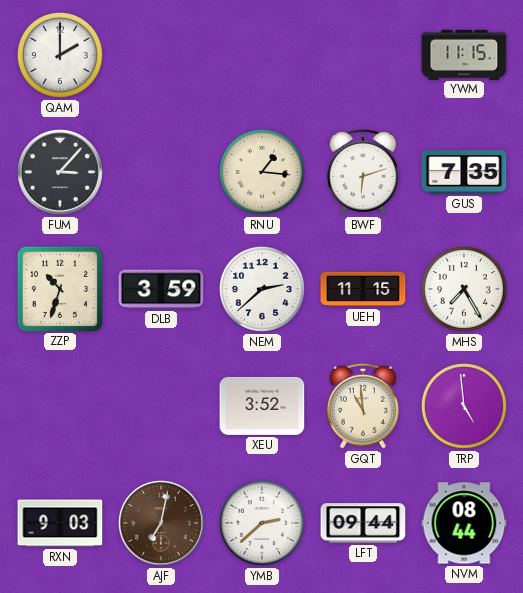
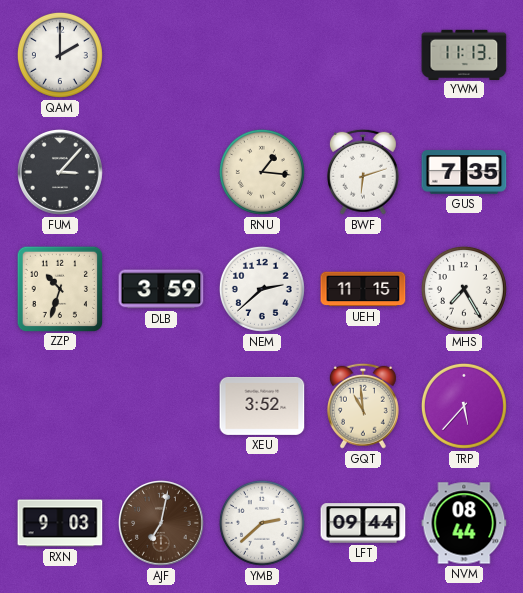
YWM: 11:15 -> 11:13
TRP: 4:59 -> 5:37
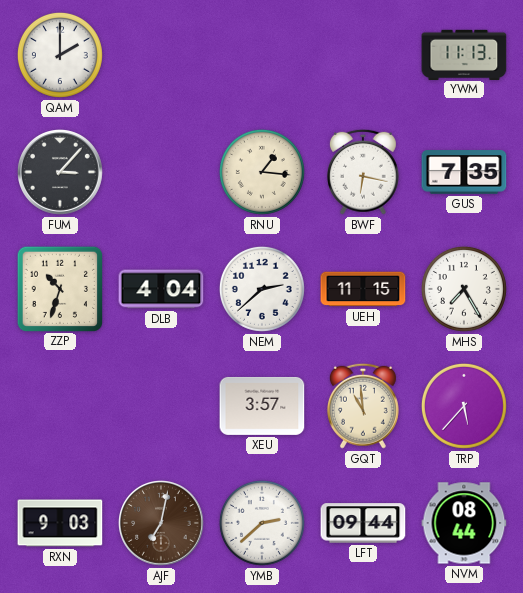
BWF: 6:12 -> 6:17
DLB: 3:59 -> 4:04
XEU: 3:52 -> 3:57
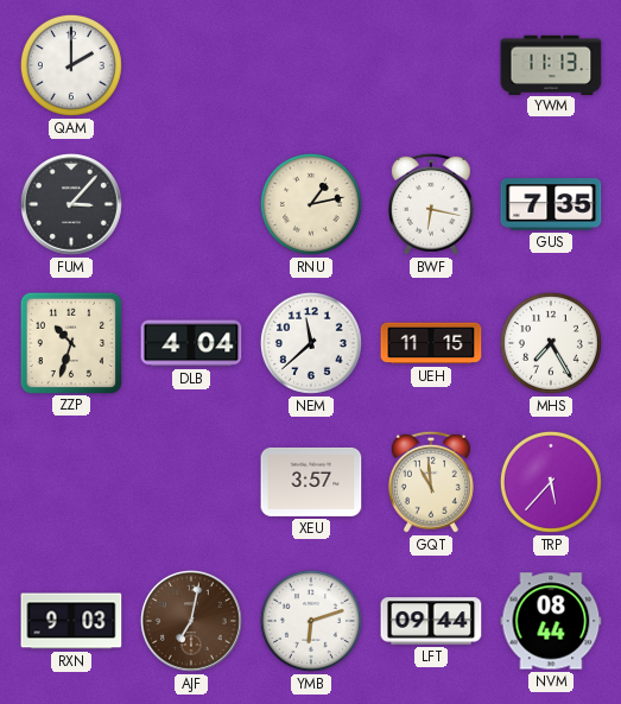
RNU: 1:16 -> 1:13
NEM: 2:38 -> 11:38
YMB: 2:38 -> 6:12
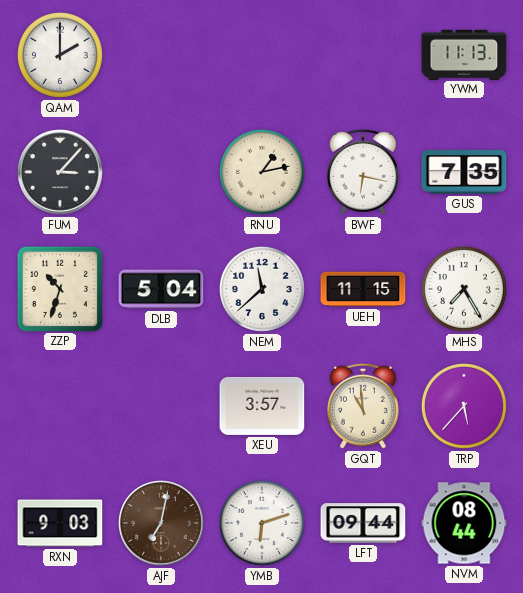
DLB: 4:04 -> 5:04
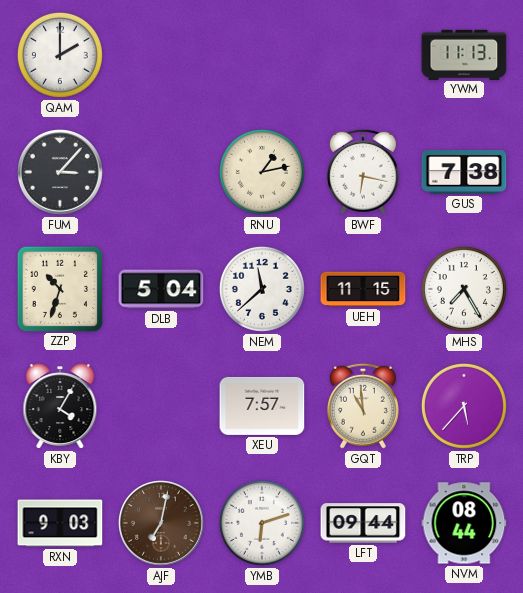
GUS: 7:35 -> 7:38
KBY: none -> 4:05
XEU: 3:57 -> 7:57
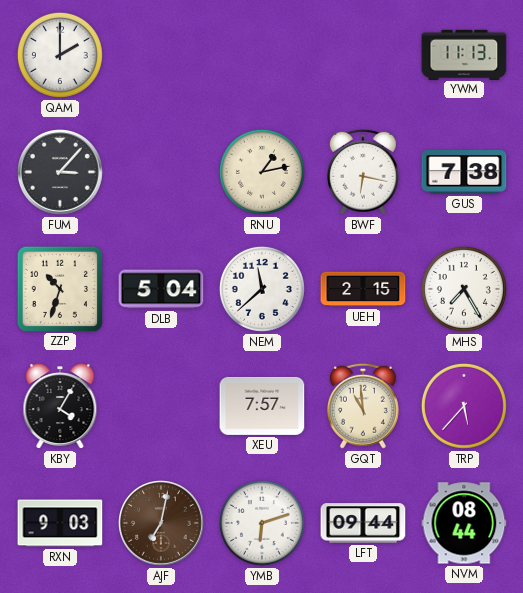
UEH: 11:15 -> 2:15
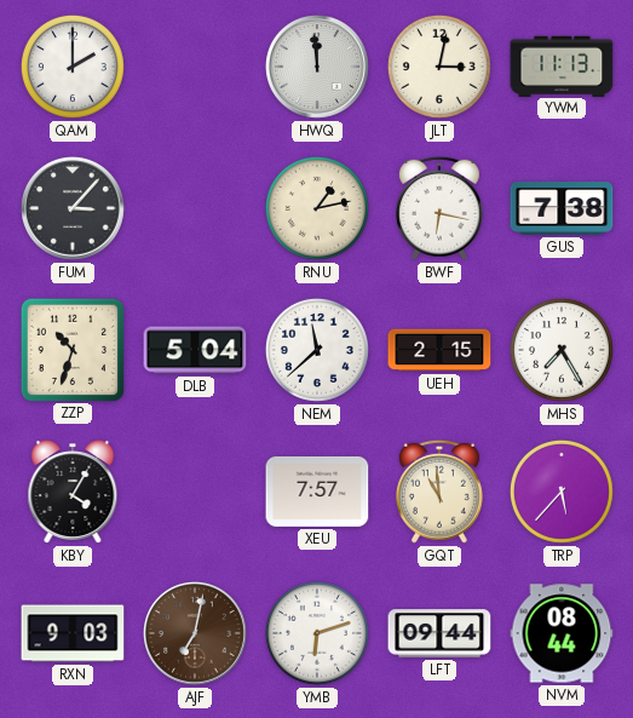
HWQ: none -> 11:59
JLT: none -> 3:02
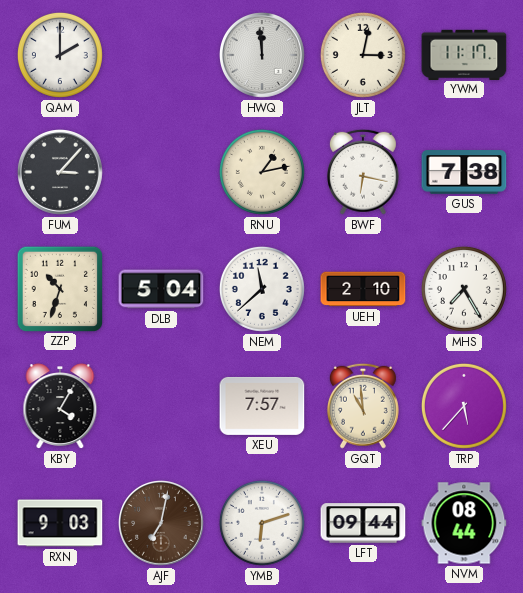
YWM: 11:13 -> 11:17
UEH: 2:15 -> 2:10
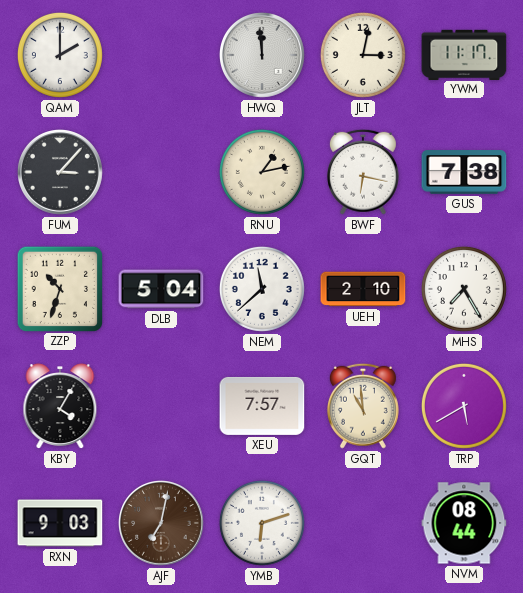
TRP: 5:37 -> 5:40
LFT: 09:44 -> none
